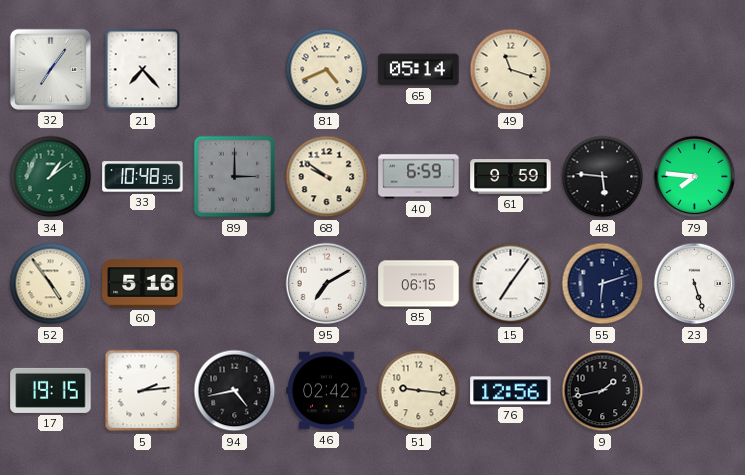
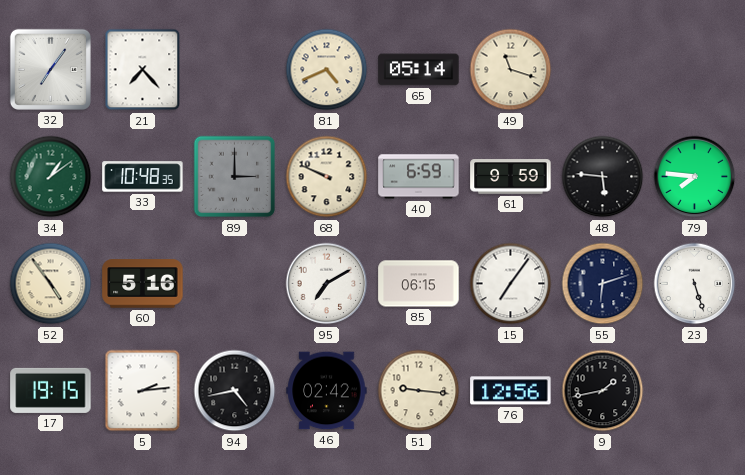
68: 9:51 -> 9:49
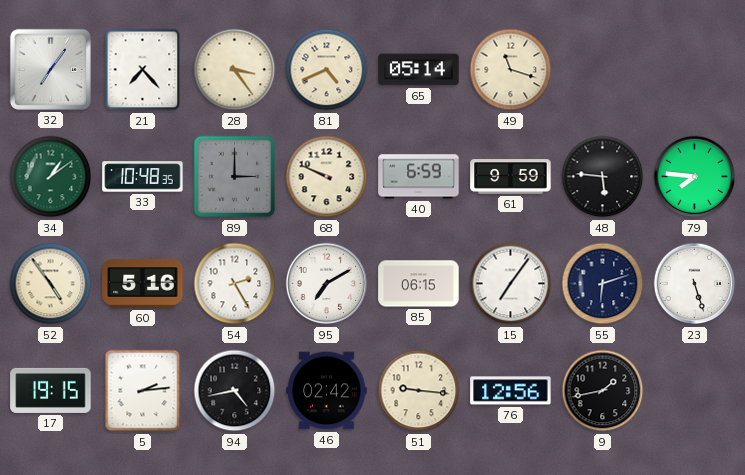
28: none -> 3:24
54: none -> 2:25
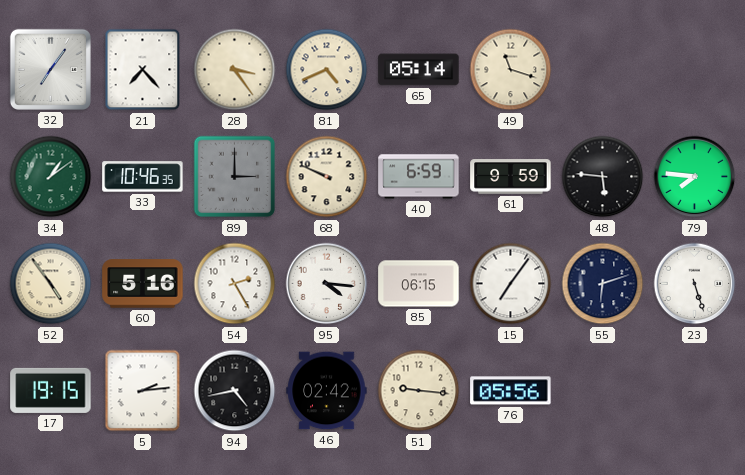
33: 10:48 -> 10:46
95: 7:10 -> 4:16
76: 12:56 -> 05:56
9: 1:43 -> none
